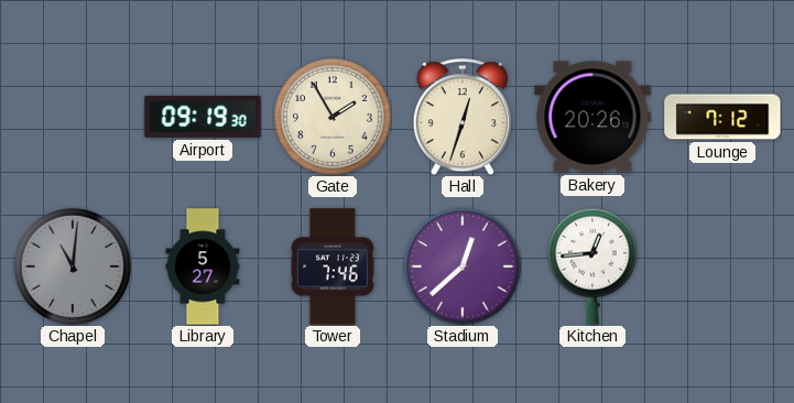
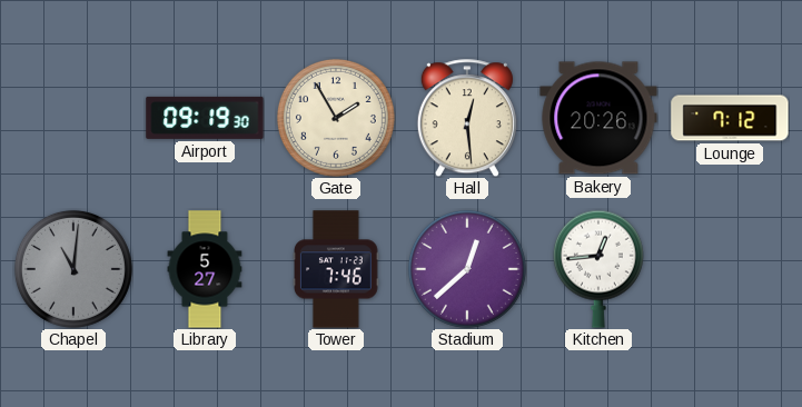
Hall: 12:33 -> 12:29
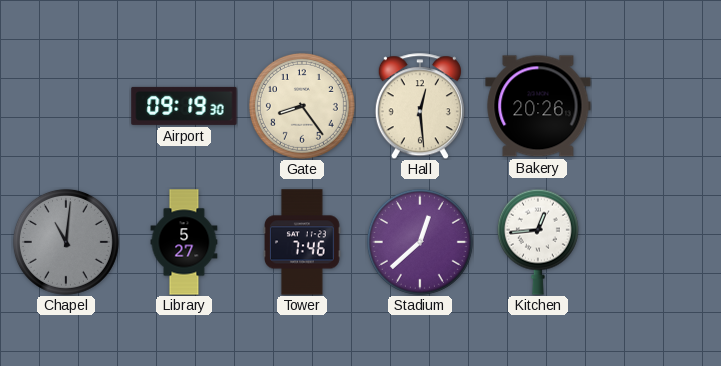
Gate: 1:55 -> 8:24
Lounge: 7:12 -> none
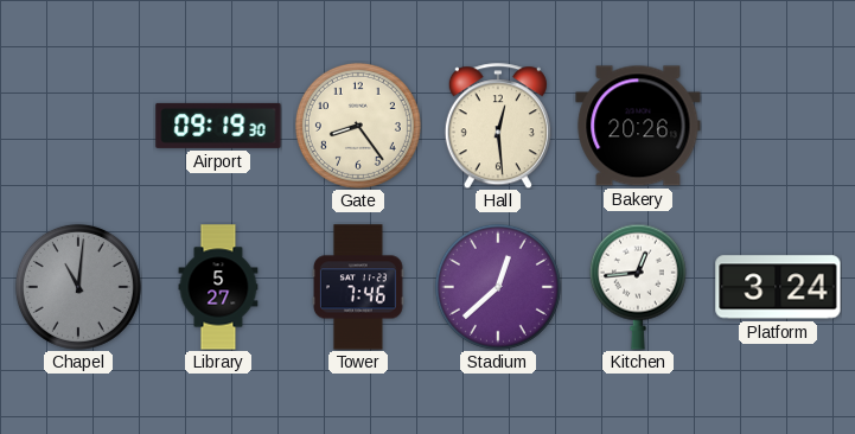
Platform: none -> 3:24
